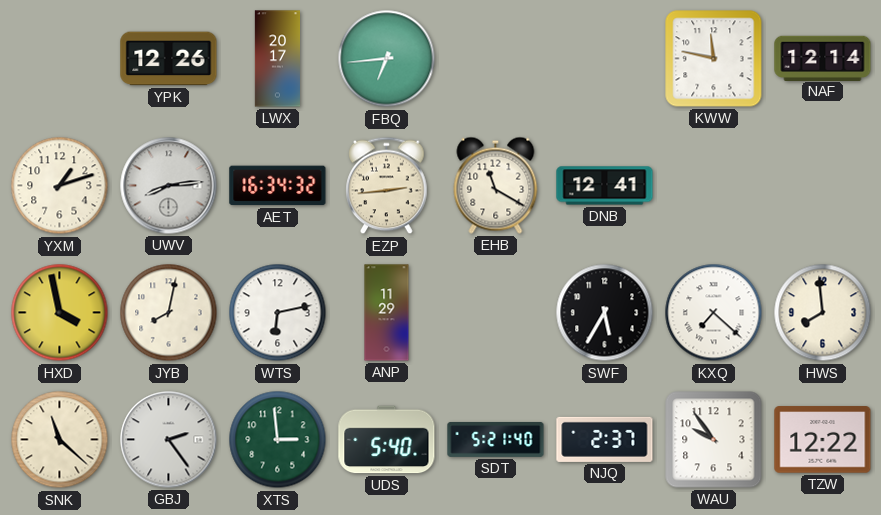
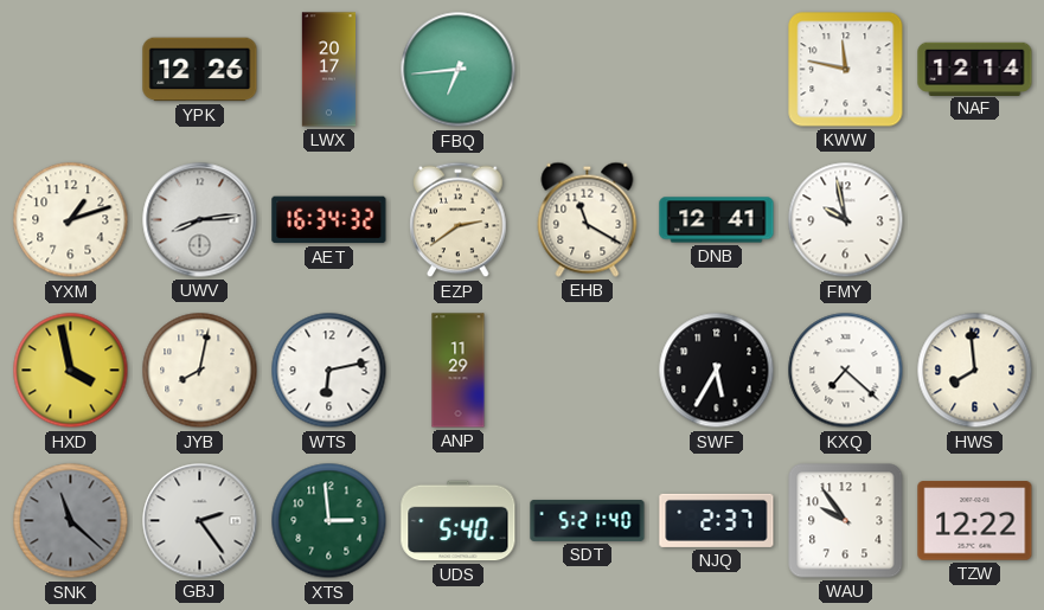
EZP: 2:44 -> 2:39
FMY: none -> 9:58
SNK dial: cream -> grey
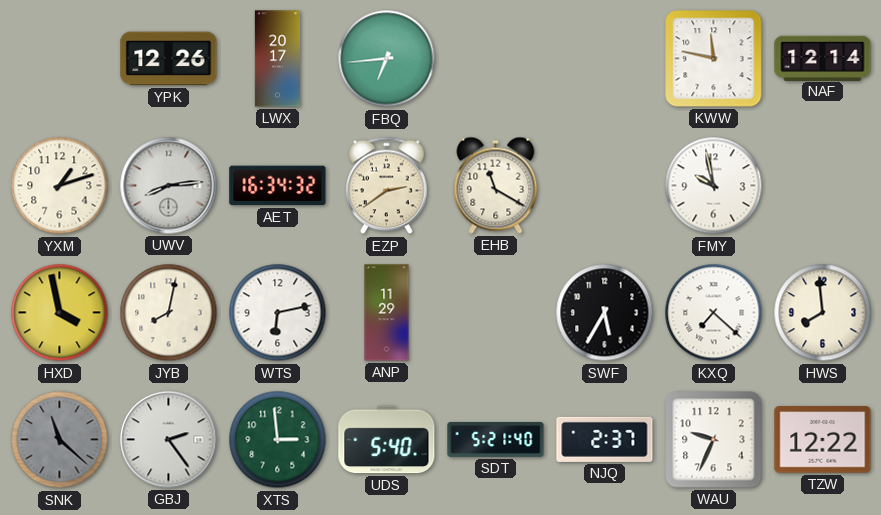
DNB: 12:41 -> none
WAU: 9:54 -> 9:34
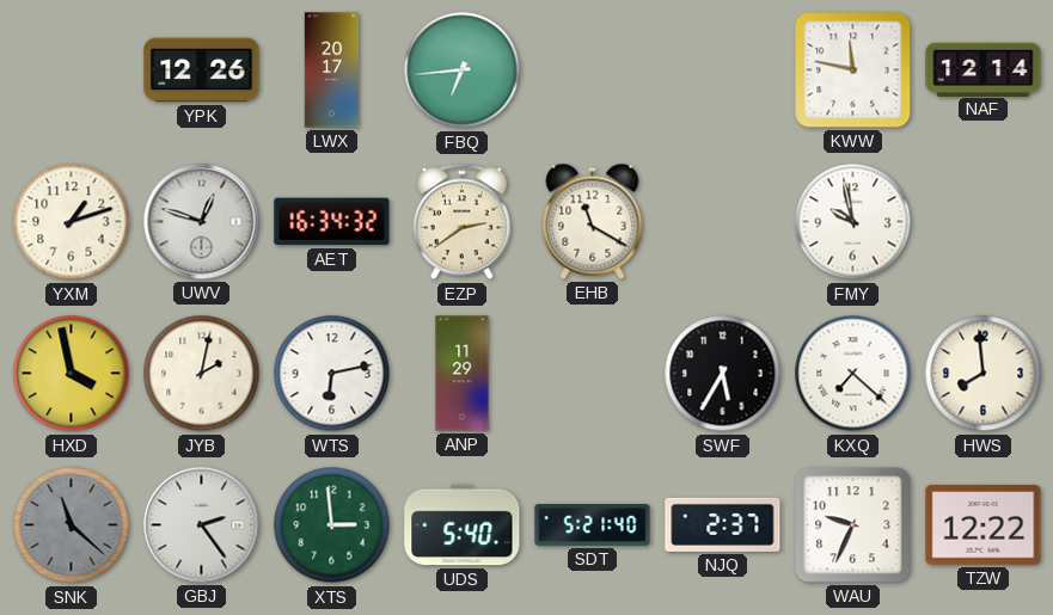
UWV: 8:14 -> 12:48
JYB: 8:02 -> 2:02
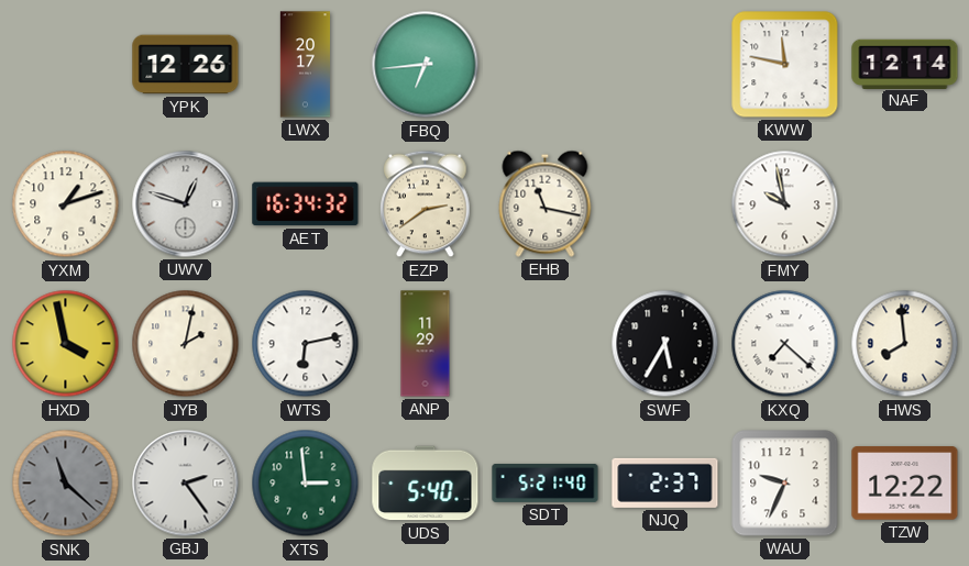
EHB: 11:20 -> 11:17
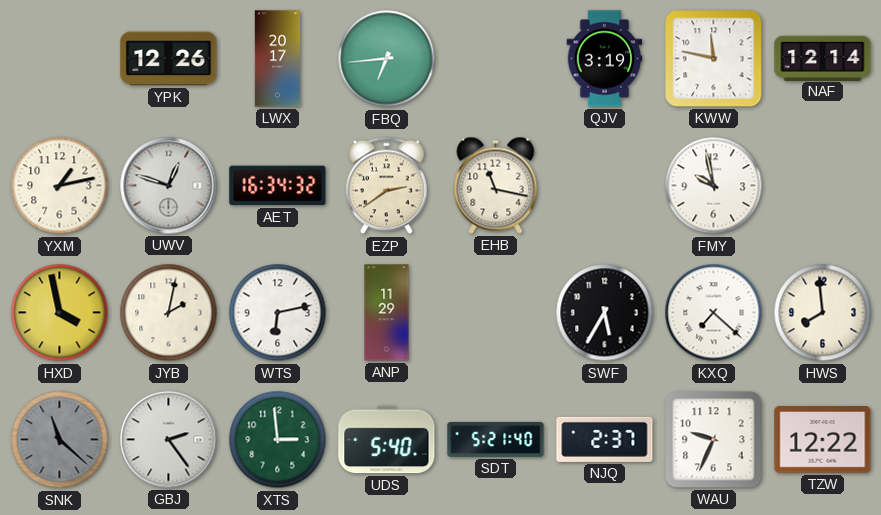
QJV: none -> 3:19
YXM: 1:12 -> 1:13
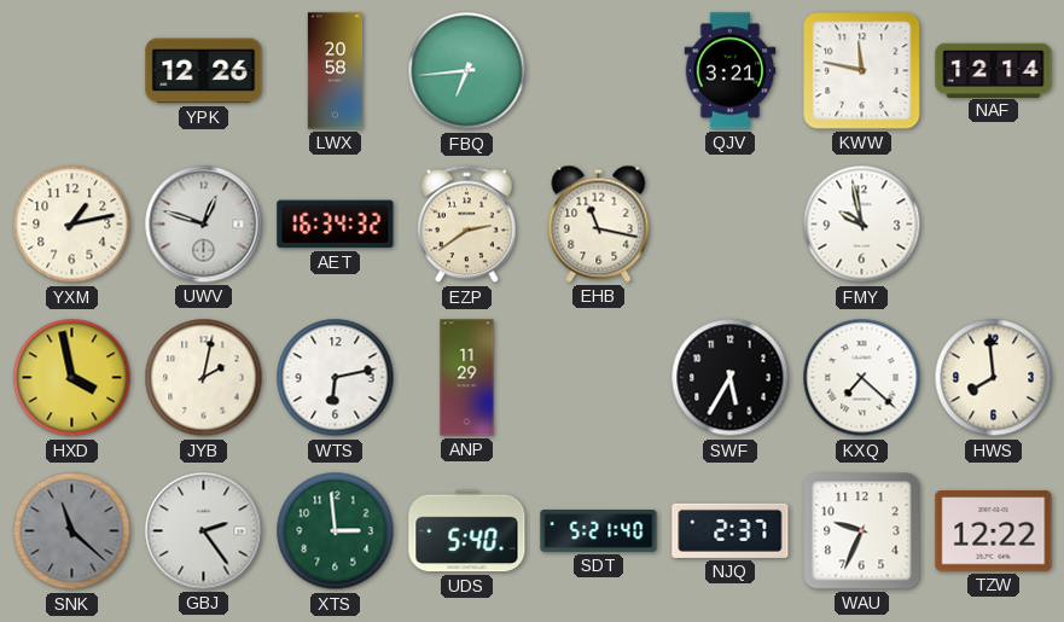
LWX: 20:17 -> 20:58
QJV: 3:19 -> 3:21
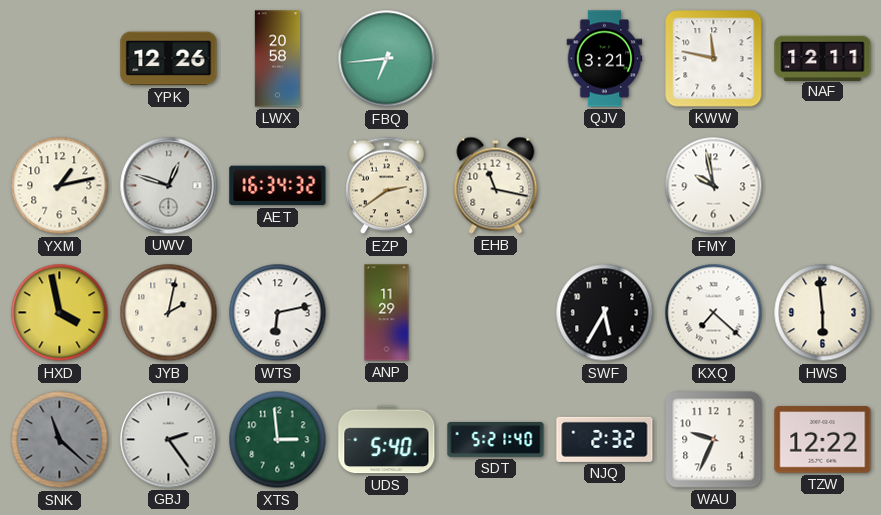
NAF: 12:14 -> 12:11
HWS: 7:59 -> 5:59
NJQ: 2:37 -> 2:32
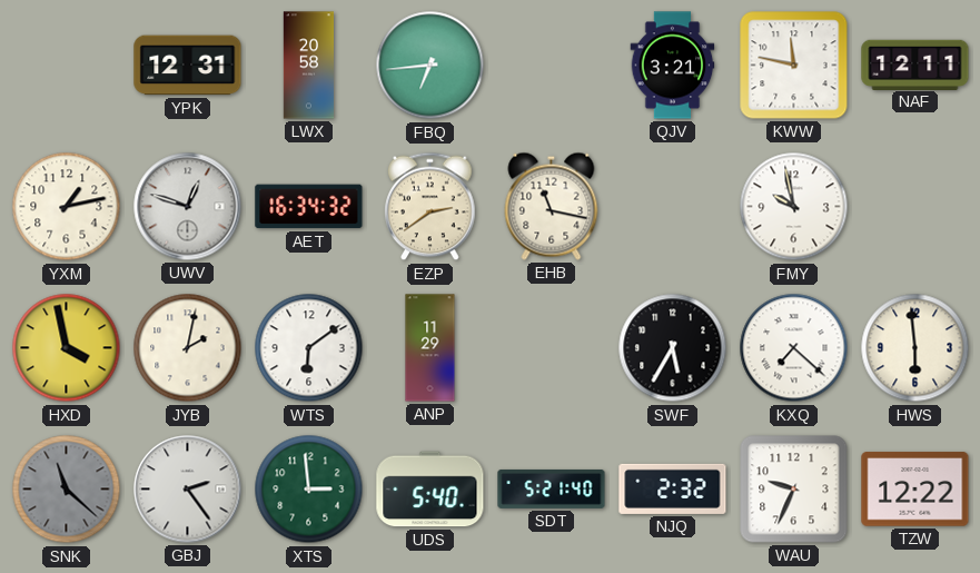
YPK: 12:26 -> 12:31
WTS: 6:13 -> 6:09
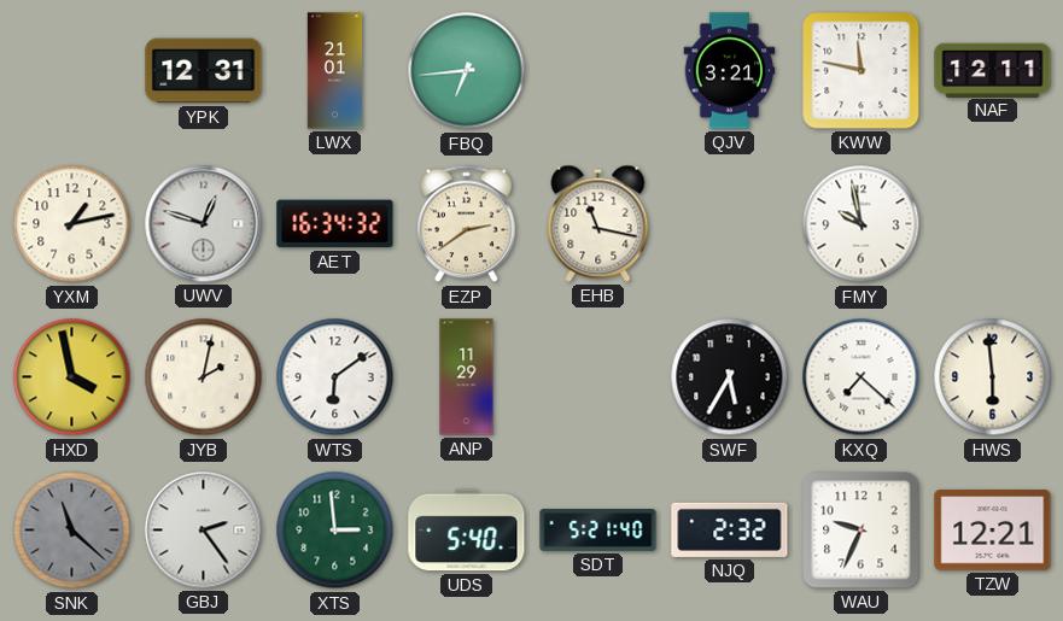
LWX: 20:58 -> 21:01
TZW: 12:22 -> 12:21
